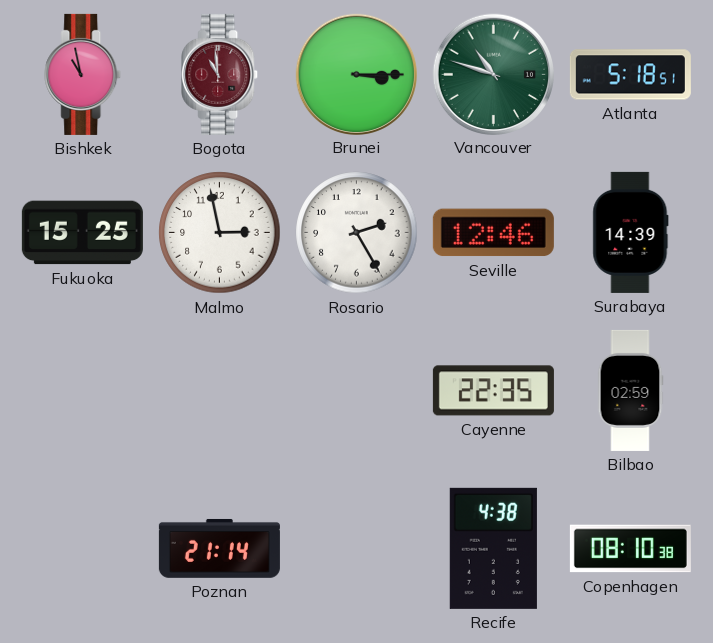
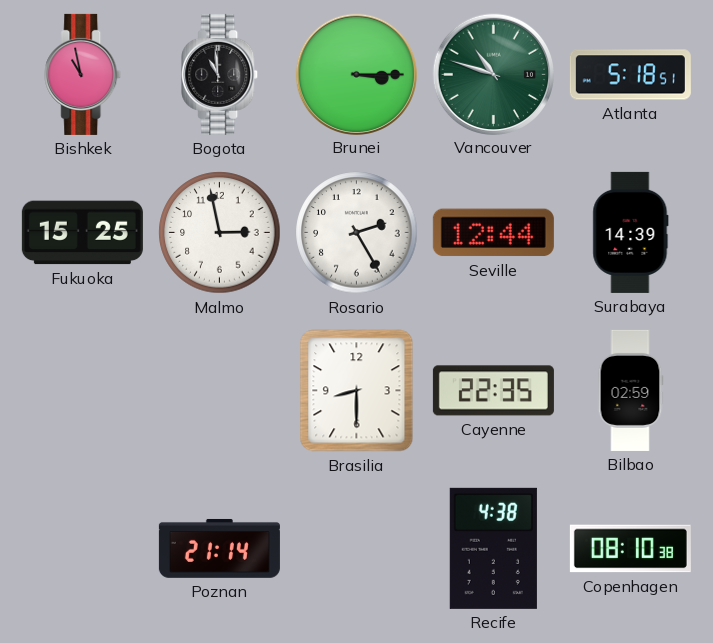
Bogota dial: burgundy -> black
Seville: 12:46 -> 12:44
Brasilia: none -> 8:30
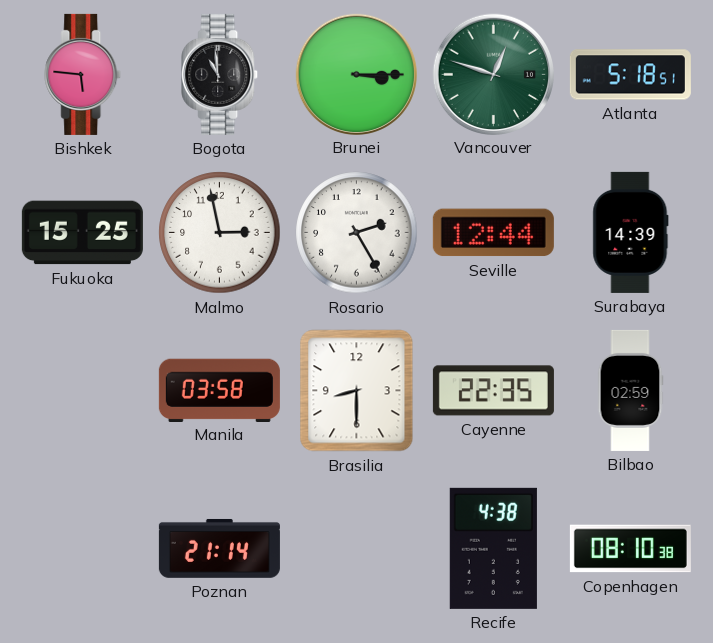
Bishkek: 10:58 -> 5:46
Vancouver: 10:48 -> 12:48
Manila: none -> 03:58
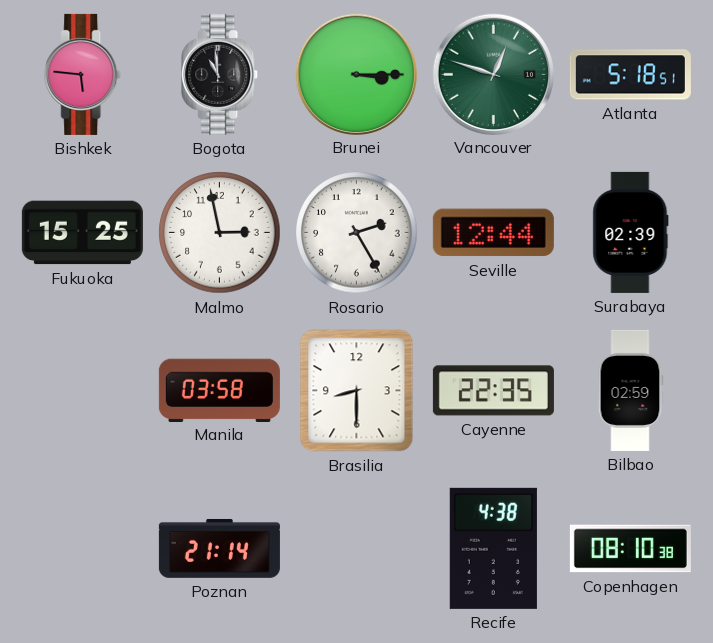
Surabaya: 14:39 -> 02:39
